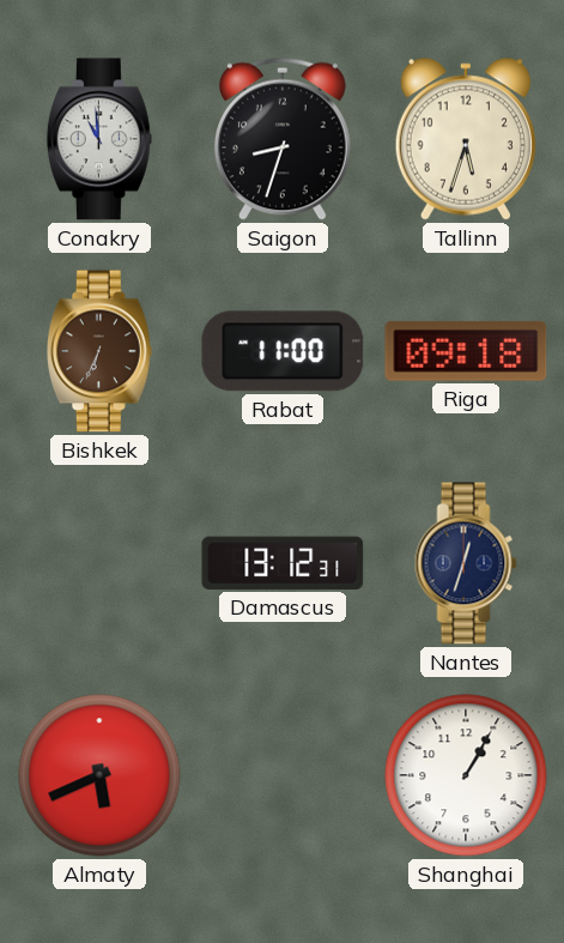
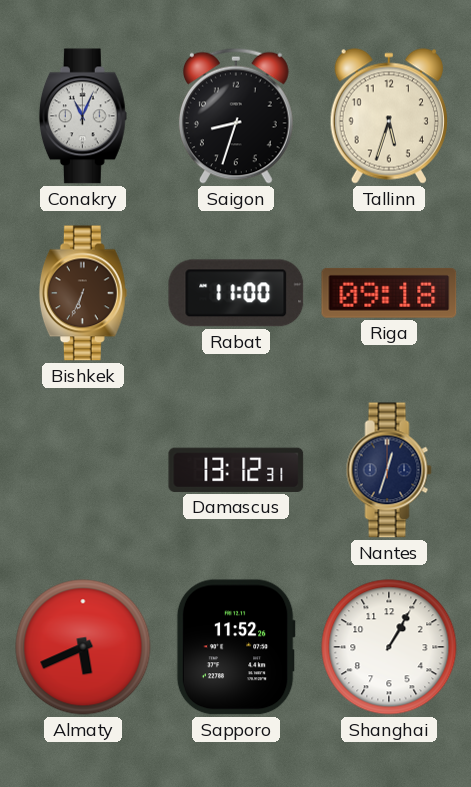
Conakry: 10:59 -> 11:04
Sapporo: none -> 11:52
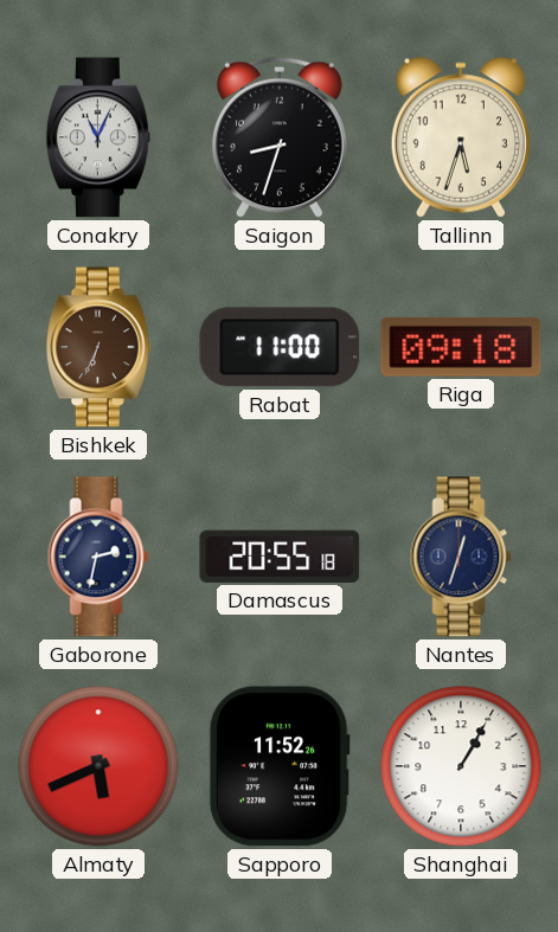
Gaborone: none -> 2:32
Damascus: 13:12 -> 20:55
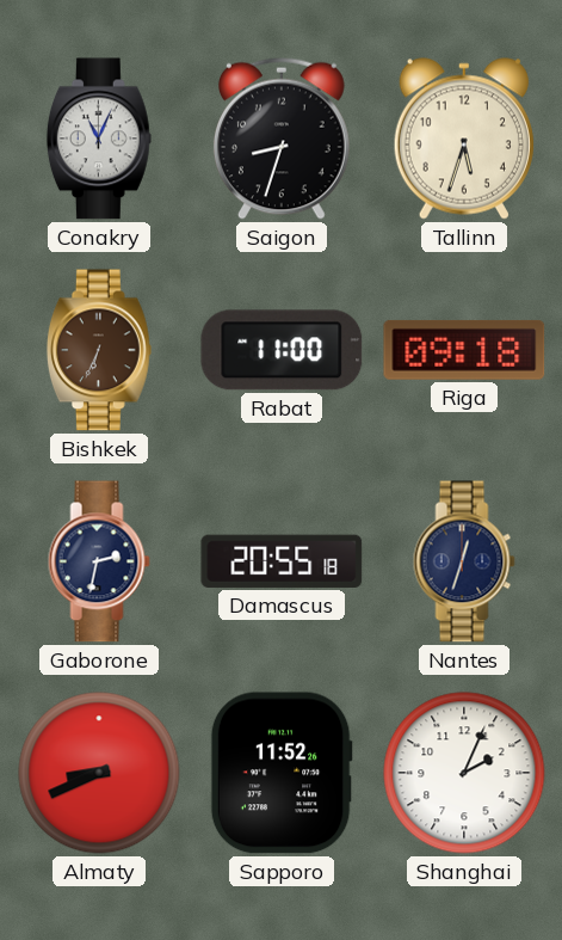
Almaty: 5:41 -> 8:41
Shanghai: 1:05 -> 2:04
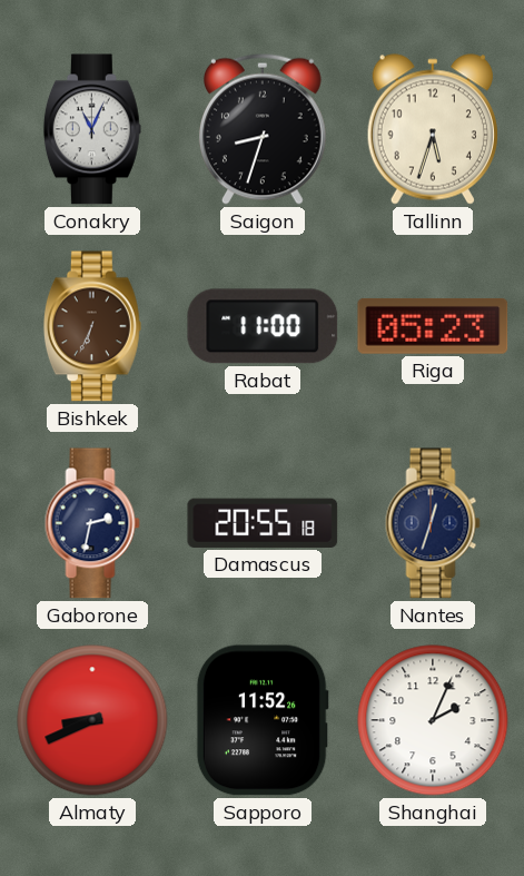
Riga: 09:18 -> 05:23
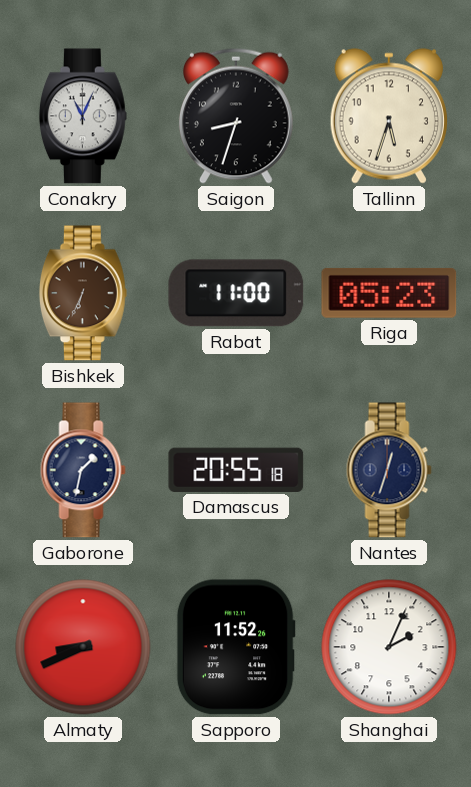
Gaborone: 2:32 -> 1:32
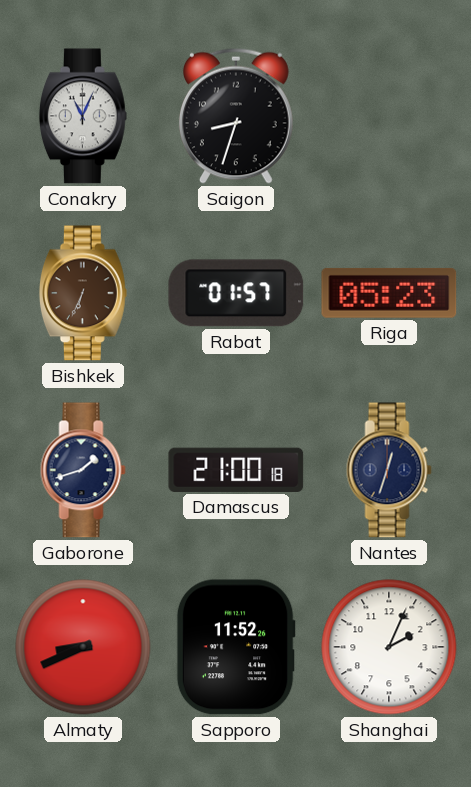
Tallinn: 5:33 -> none
Rabat: 11:00 -> 01:57
Gaborone: 1:32 -> 1:42
Damascus: 20:55 -> 21:00
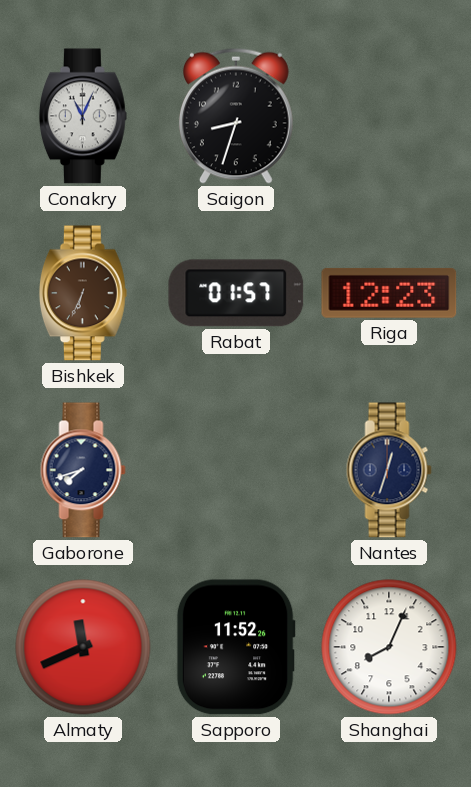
Riga: 05:23 -> 12:23
Gaborone: 1:42 -> 7:42
Damascus: 21:00 -> none
Almaty: 8:41 -> 11:41
Shanghai: 2:04 -> 8:04
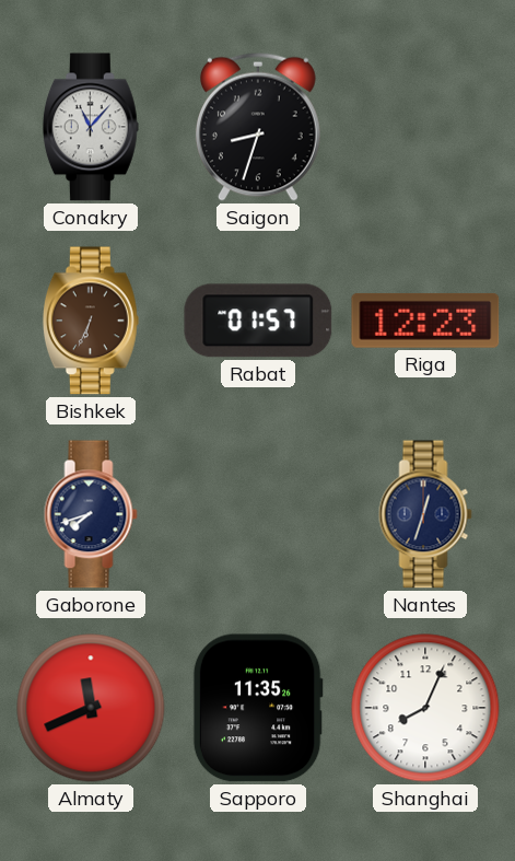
Conakry: 11:04 -> 11:07
Sapporo: 11:52 -> 11:35
